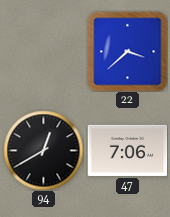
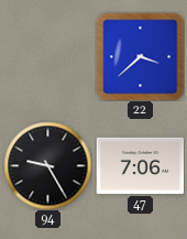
94: 12:40 -> 9:25
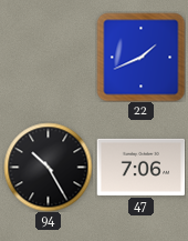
22: 3:38 -> 1:41
94: 9:25 -> 10:25
